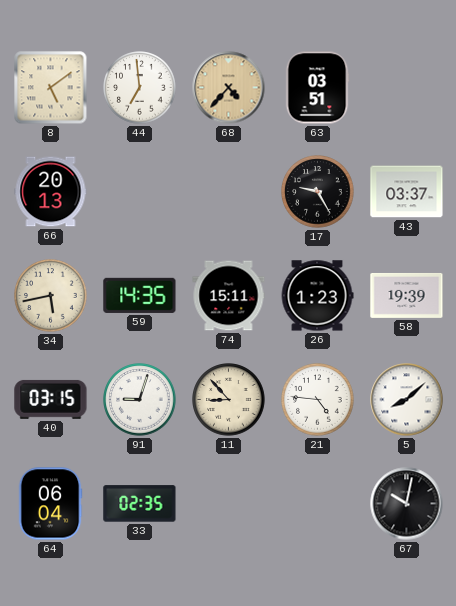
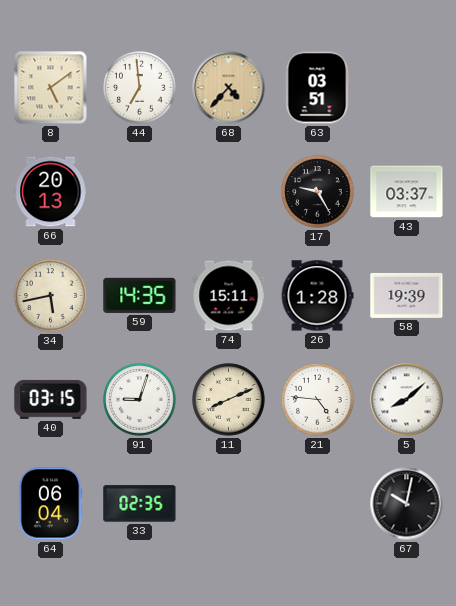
26: 1:23 -> 1:28
11: 8:53 -> 8:11
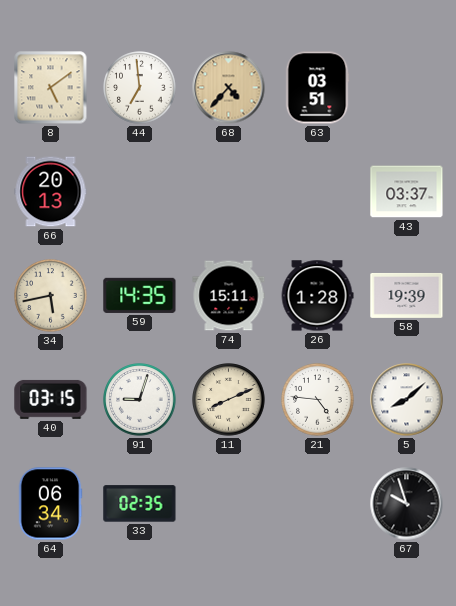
17: 9:25 -> none
64: 06:04 -> 06:34
67: 10:02 -> 9:57
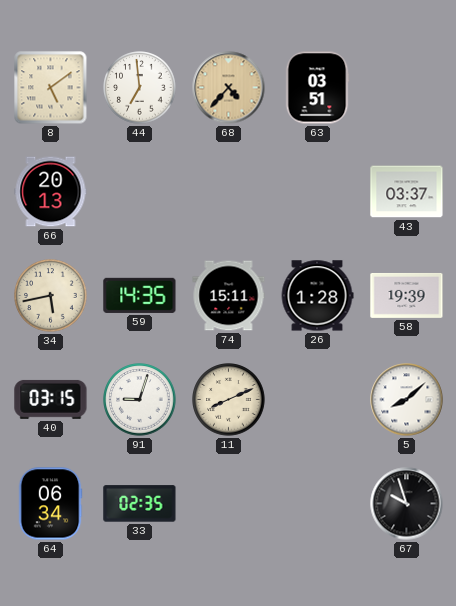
21: 4:46 -> none
